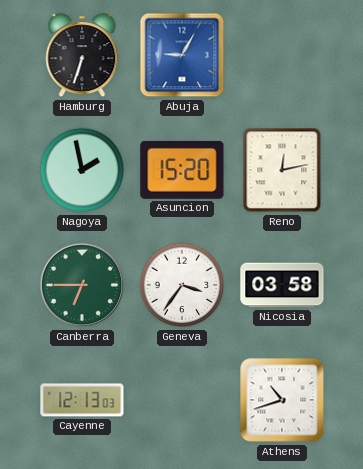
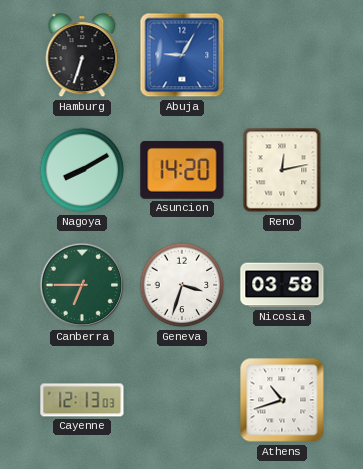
Nagoya: 1:58 -> 8:10
Asuncion: 15:20 -> 14:20
Geneva: 3:36 -> 3:33
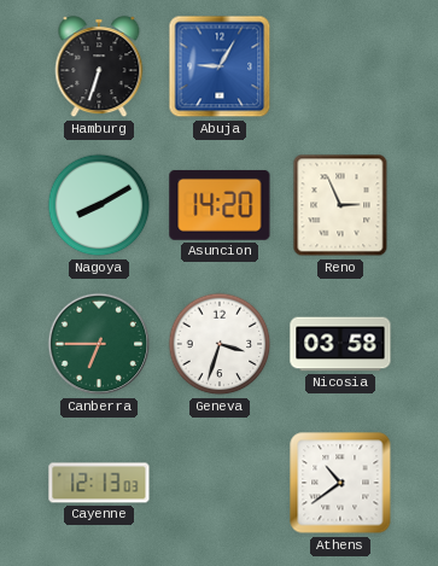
Reno: 12:13 -> 2:56
Athens: 10:42 -> 10:39
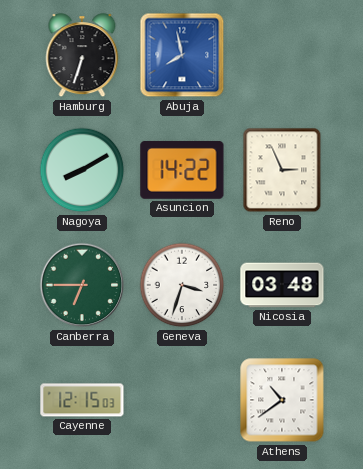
Abuja: 9:05 -> 7:58
Asuncion: 14:20 -> 14:22
Nicosia: 03:58 -> 03:48
Cayenne: 12:13 -> 12:15
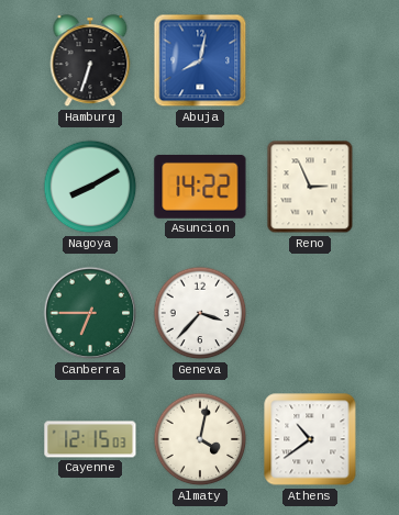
Abuja: 7:58 -> 8:02
Geneva: 3:33 -> 3:37
Nicosia: 03:48 -> none
Almaty: none -> 4:02
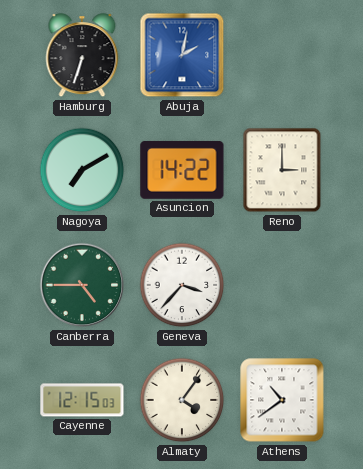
Abuja: 8:02 -> 2:02
Nagoya: 8:10 -> 7:10
Reno: 2:56 -> 3:00
Canberra: 6:45 -> 4:45
Almaty: 4:02 -> 4:06
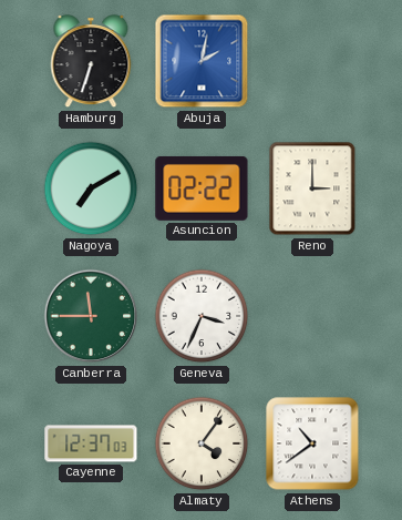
Asuncion: 14:22 -> 02:22
Canberra: 4:45 -> 11:45
Geneva: 3:37 -> 3:34
Cayenne: 12:15 -> 12:37
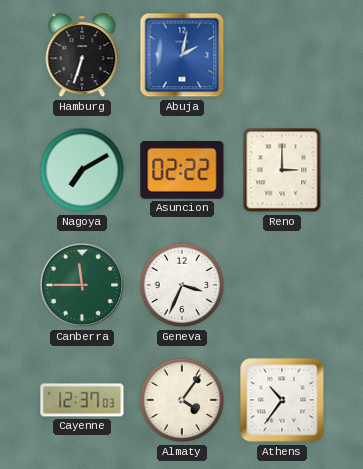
Athens: 10:39 -> 10:36
